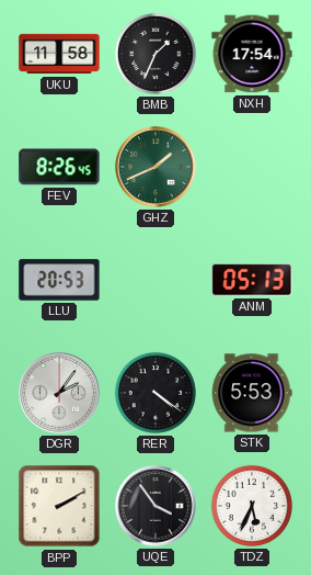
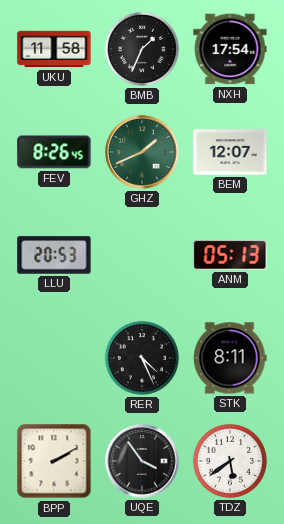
BEM: none -> 12:07
DGR: 2:06 -> none
RER: 4:21 -> 4:26
STK: 5:53 -> 8:11
TDZ: 5:34 -> 5:39
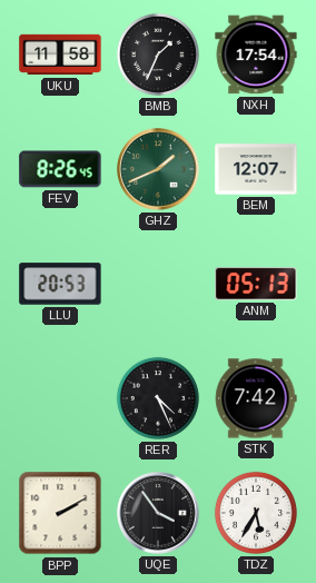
STK: 8:11 -> 7:42
TDZ: 5:39 -> 5:35
